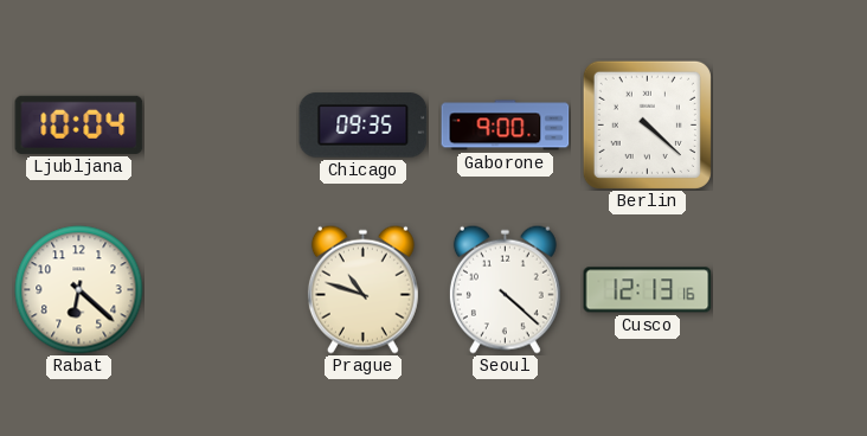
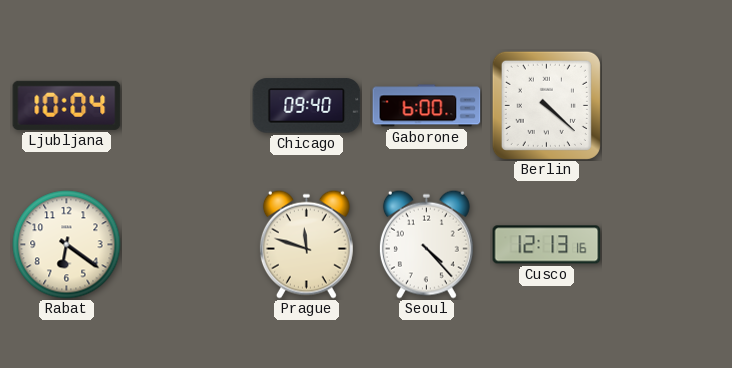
Chicago: 09:35 -> 09:40
Gaborone: 9:00 -> 6:00
Rabat: 6:22 -> 6:21
Prague: 10:48 -> 11:48
Seoul: 4:22 -> 4:23
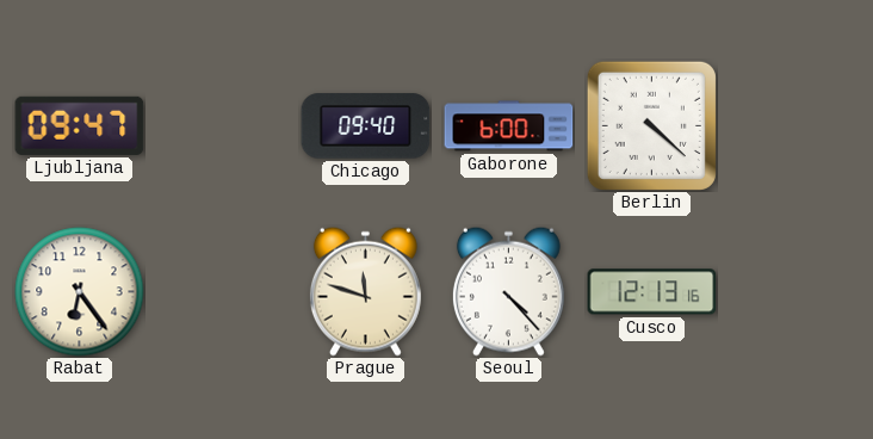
Ljubljana: 10:04 -> 09:47
Rabat: 6:21 -> 6:24
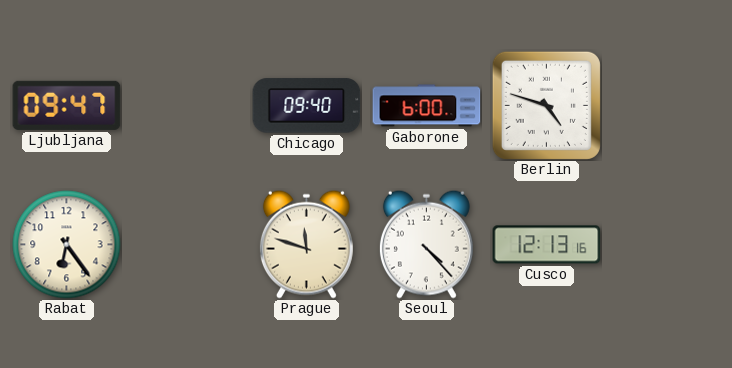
Berlin: 4:22 -> 4:48
